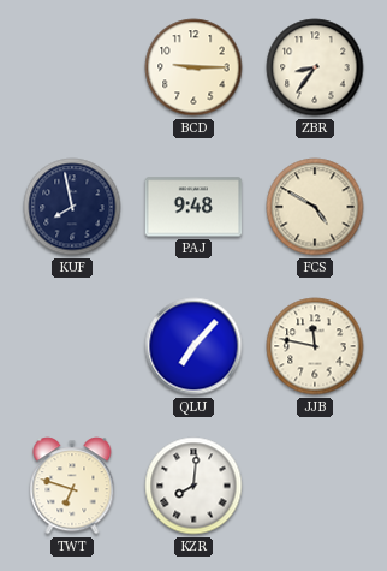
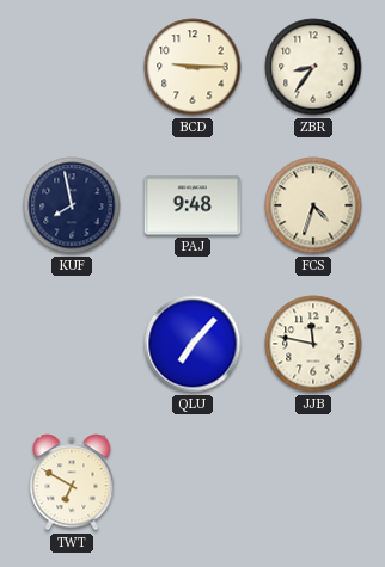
FCS: 4:50 -> 4:33
TWT: 6:48 -> 6:50
KZR: 8:01 -> none
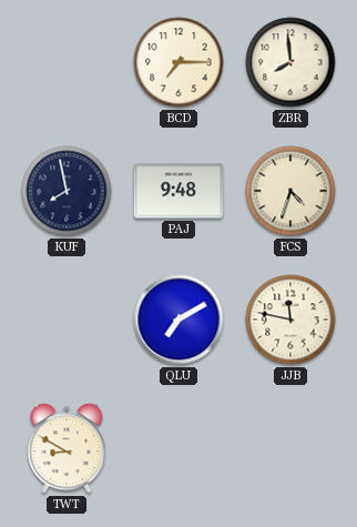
BCD: 9:15 -> 7:15
ZBR: 8:36 -> 7:59
QLU: 7:07 -> 7:10
TWT: 6:50 -> 8:50
